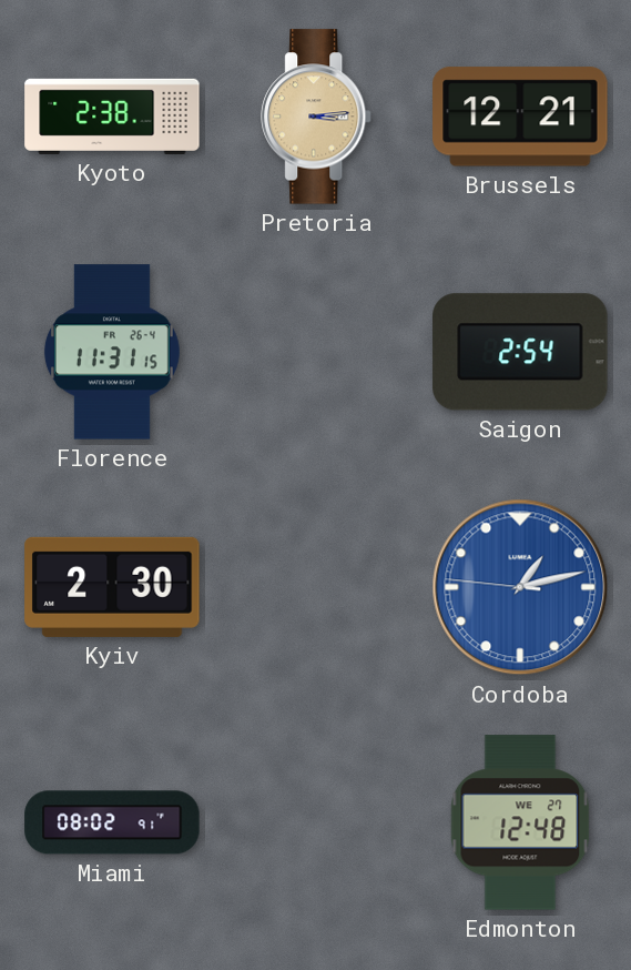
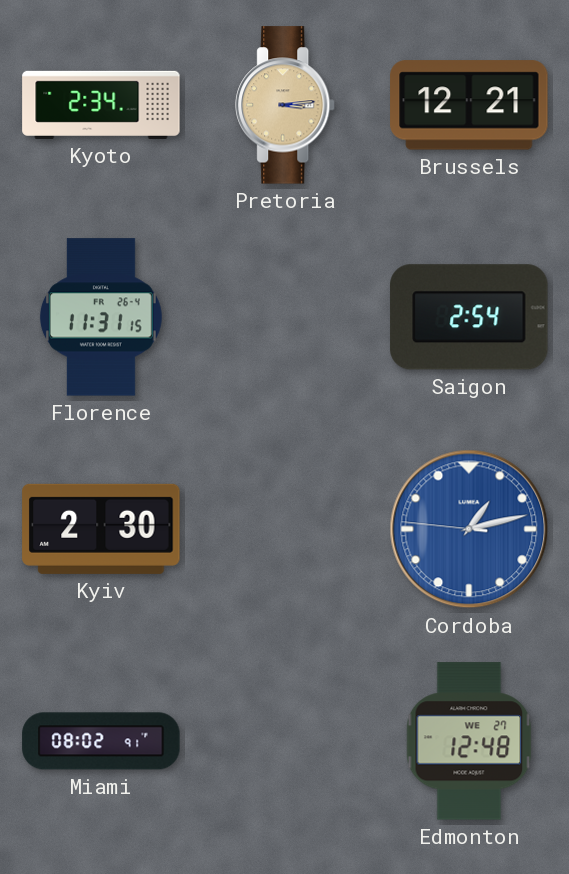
Kyoto: 2:38 -> 2:34
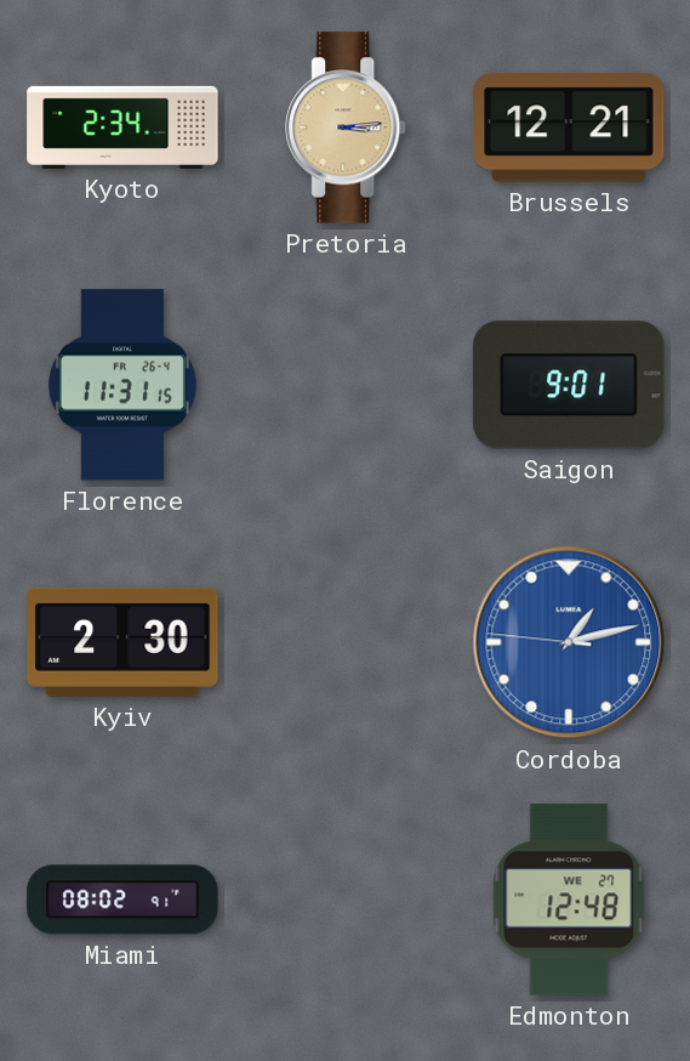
Saigon: 2:54 -> 9:01
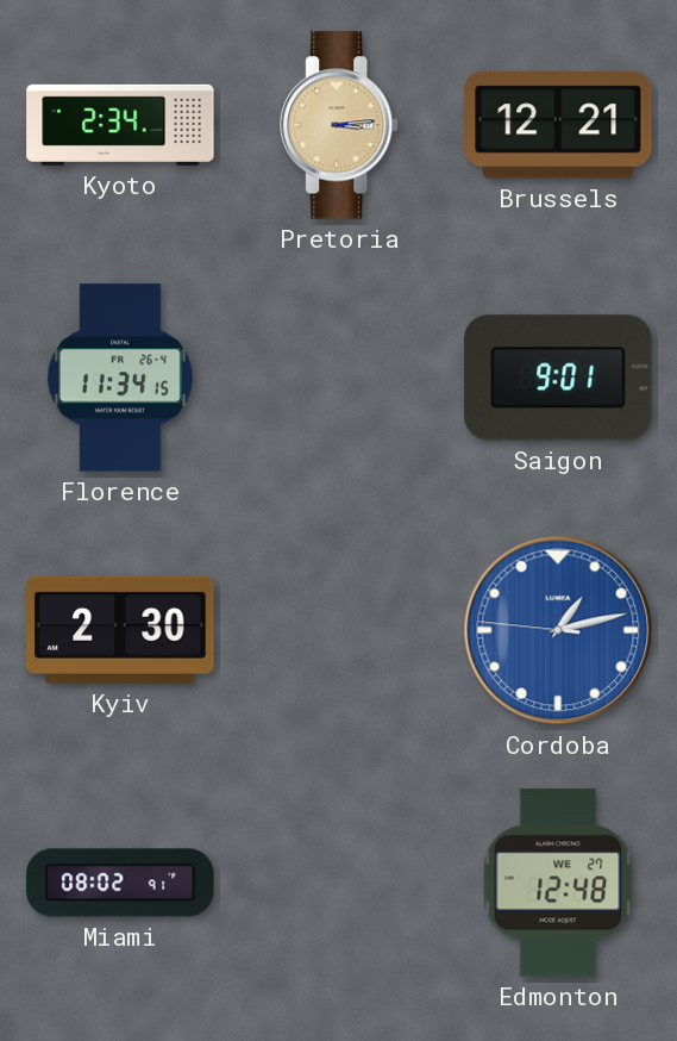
Florence: 11:31 -> 11:34
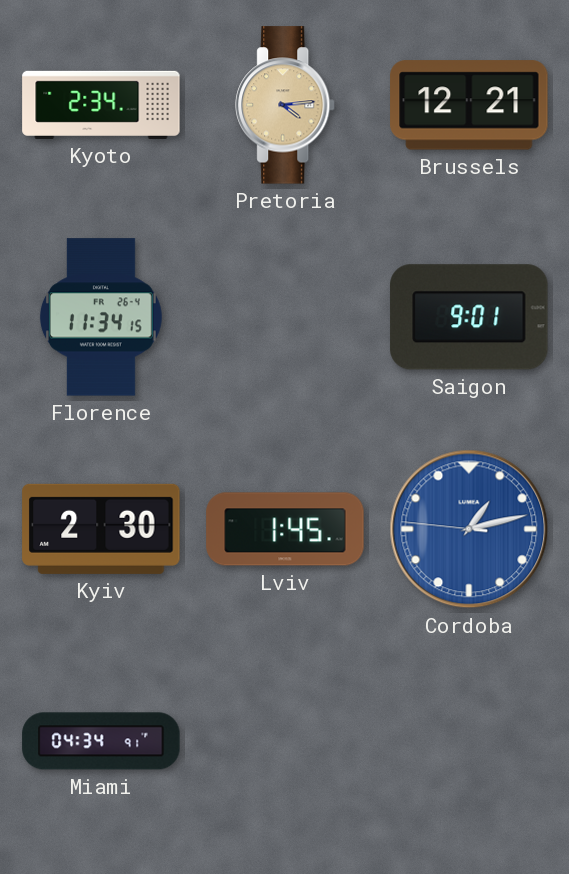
Pretoria: 3:14 -> 4:14
Lviv: none -> 1:45
Miami: 08:02 -> 04:34
Edmonton: 12:48 -> none
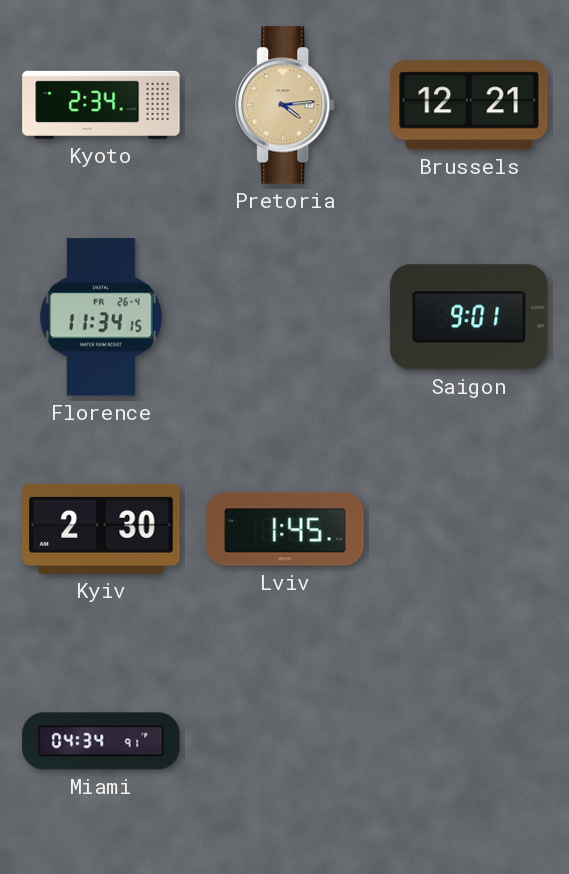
Cordoba: 1:12 -> none
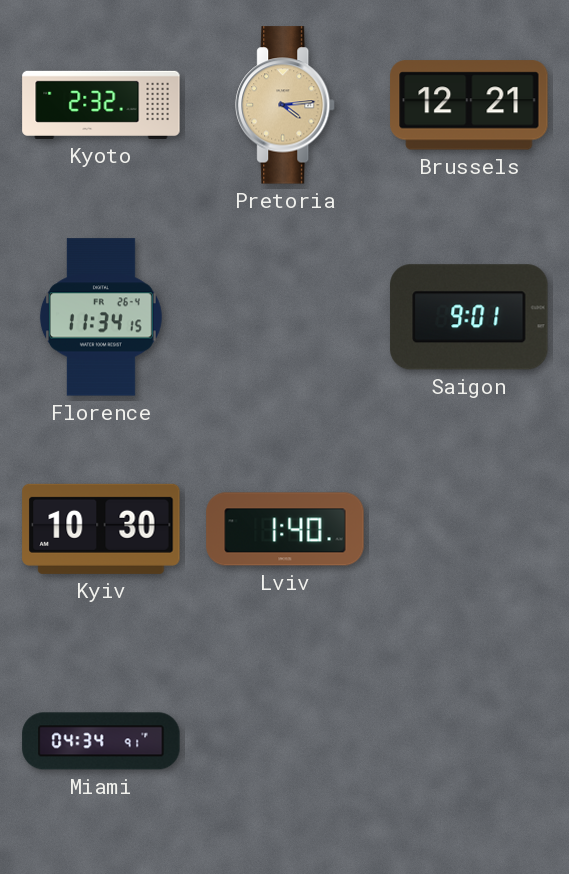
Kyoto: 2:34 -> 2:32
Kyiv: 2:30 -> 10:30
Lviv: 1:45 -> 1:40
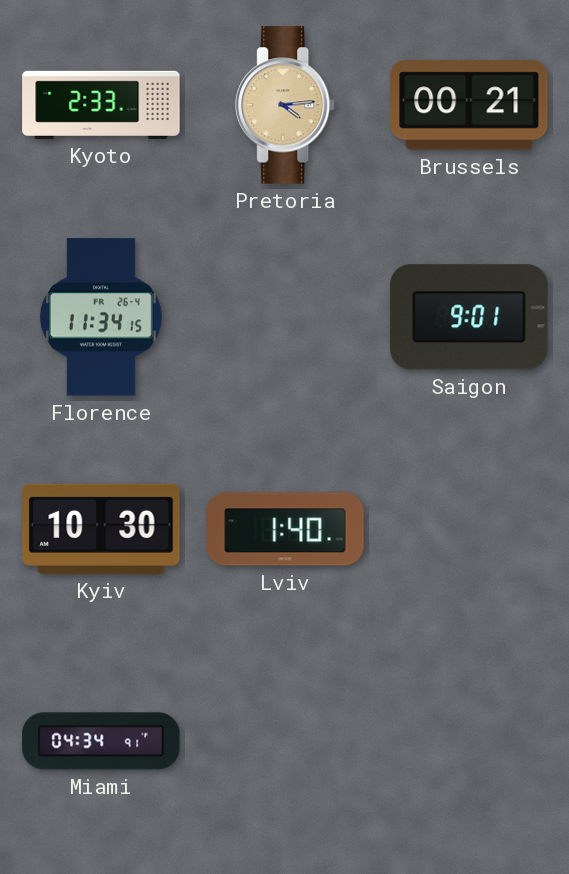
Kyoto: 2:32 -> 2:33
Brussels: 12:21 -> 00:21
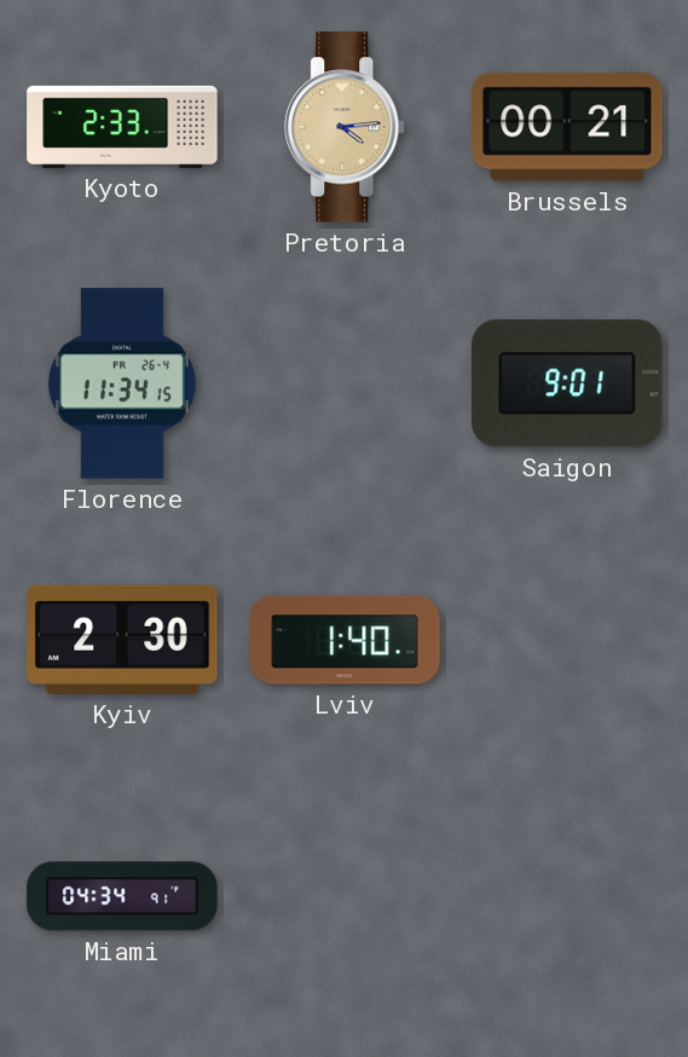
Kyiv: 10:30 -> 2:30
